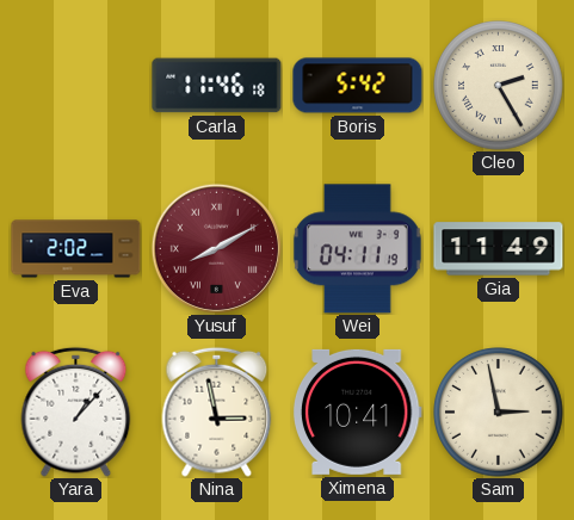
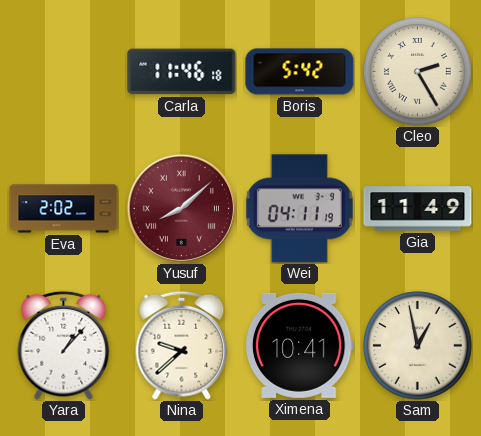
Yusuf: 8:10 -> 8:08
Nina: 2:58 -> 9:38
Sam: 2:58 -> 12:58
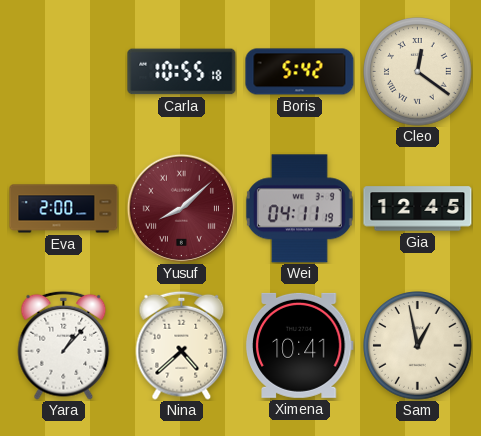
Carla: 11:46 -> 10:55
Cleo: 2:25 -> 12:21
Eva: 2:02 -> 2:00
Gia: 11:49 -> 12:45
Nina: 9:38 -> 4:38
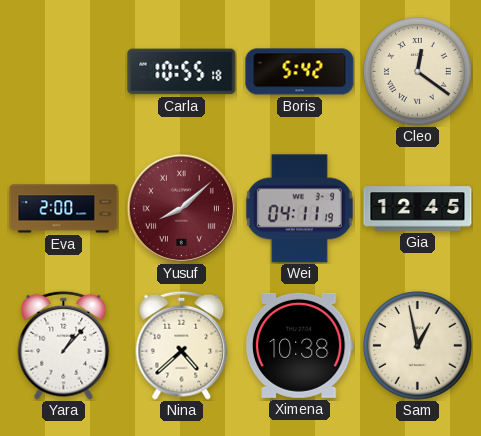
Ximena: 10:41 -> 10:38
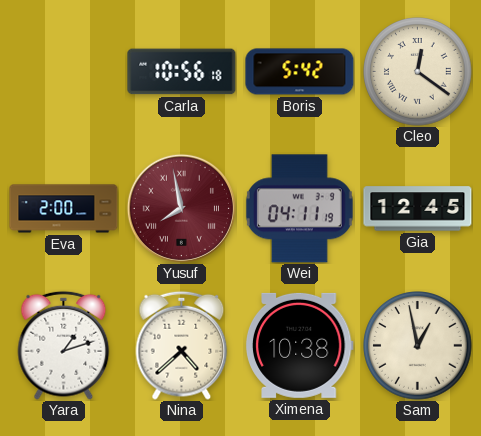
Carla: 10:55 -> 10:56
Yusuf: 8:08 -> 7:58
Yara: 1:07 -> 1:12
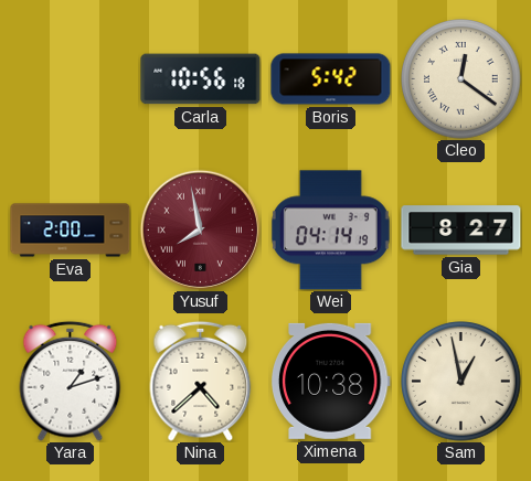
Wei: 04:11 -> 04:14
Gia: 12:45 -> 8:27
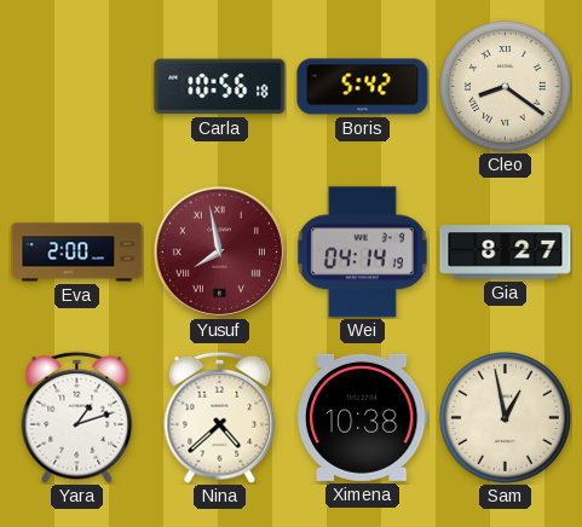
Cleo: 12:21 -> 8:21
